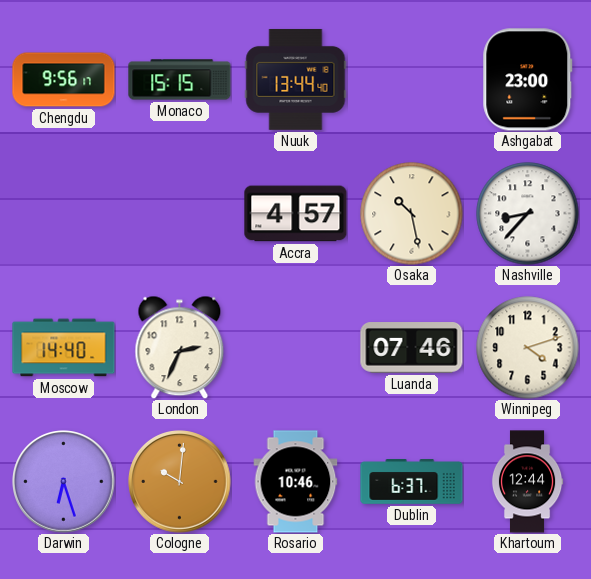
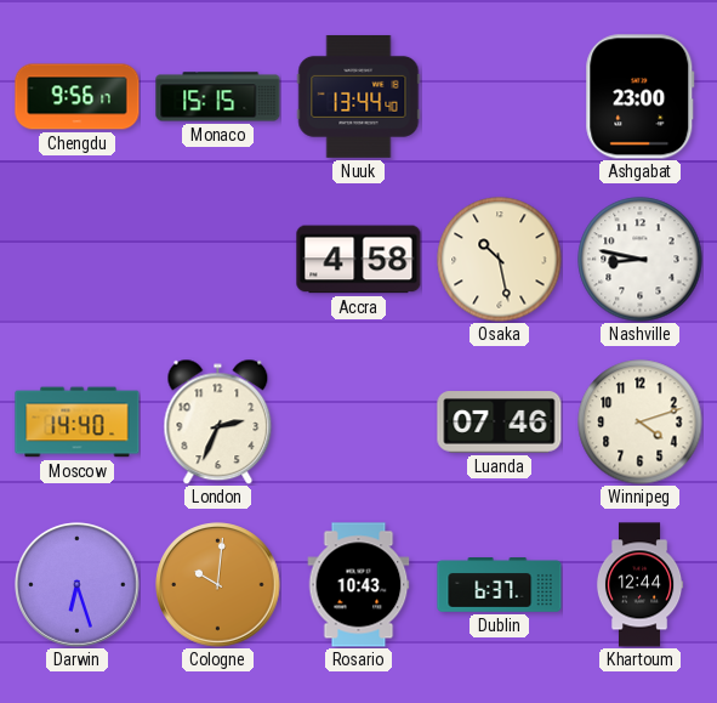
Accra: 4:57 -> 4:58
Nashville: 8:37 -> 8:47
Rosario: 10:46 -> 10:43
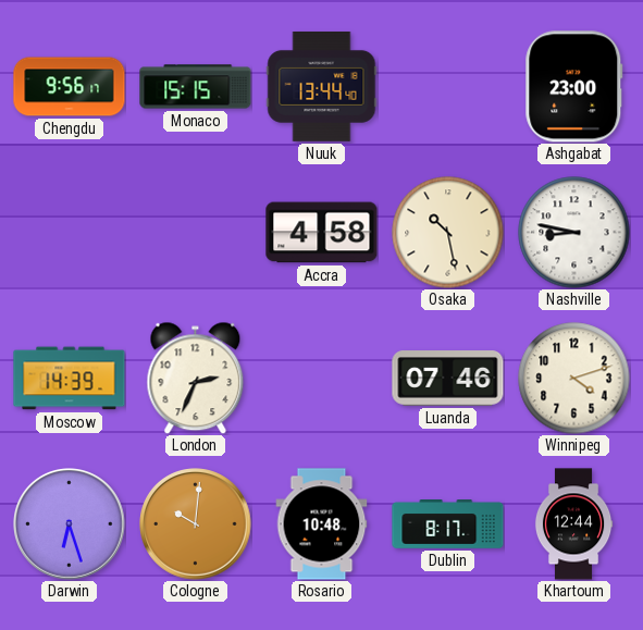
Moscow: 14:40 -> 14:39
Rosario: 10:43 -> 10:48
Dublin: 6:37 -> 8:17
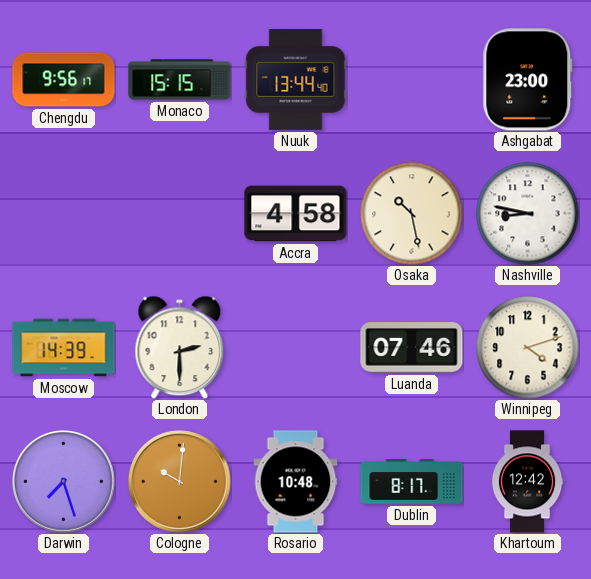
London: 2:34 -> 2:30
Darwin: 6:27 -> 7:27
Khartoum: 12:44 -> 12:42
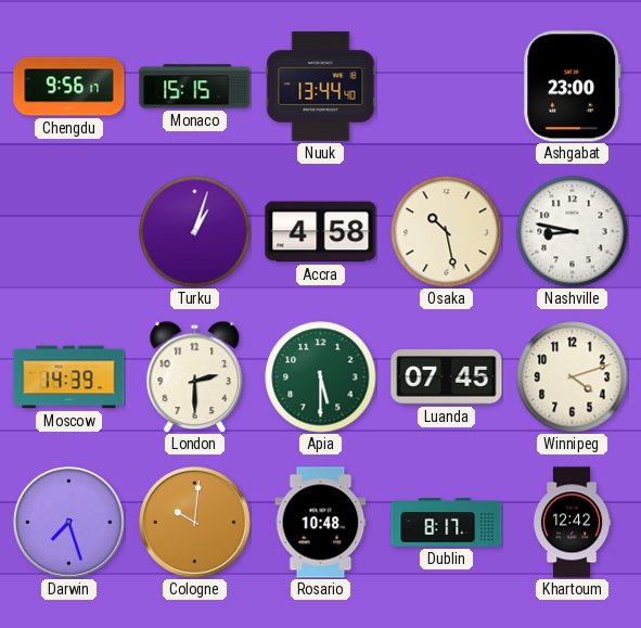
Turku: none -> 1:03
Apia: none -> 5:30
Luanda: 07:46 -> 07:45
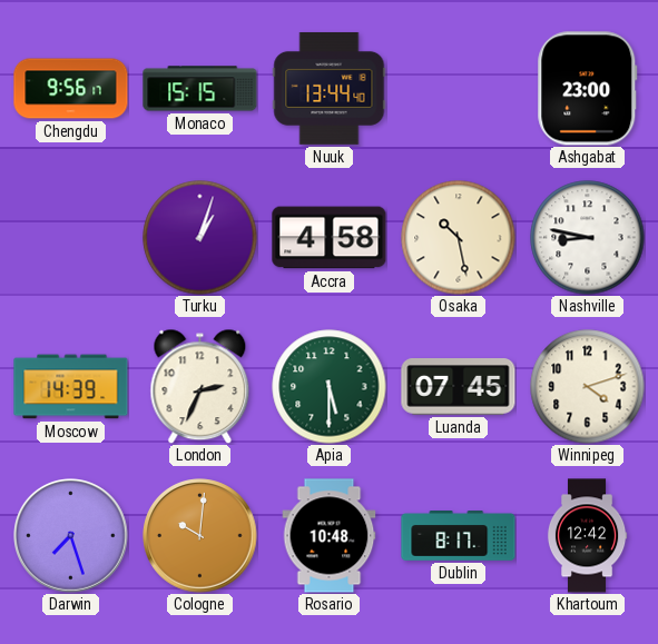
London: 2:30 -> 2:34
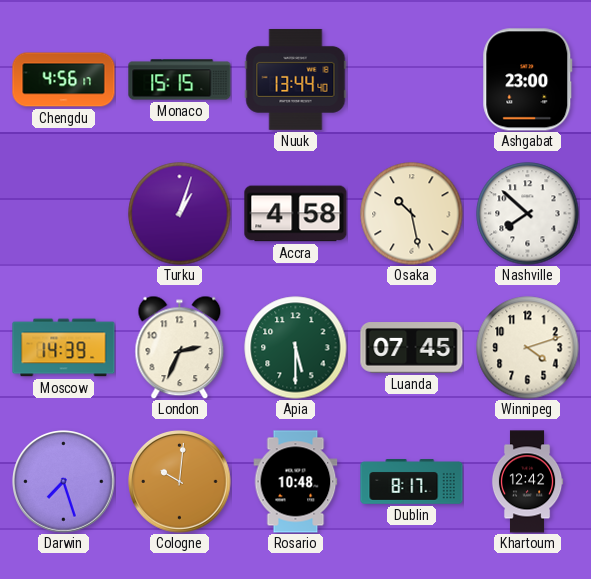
Chengdu: 9:56 -> 4:56
Nashville: 8:47 -> 7:52
